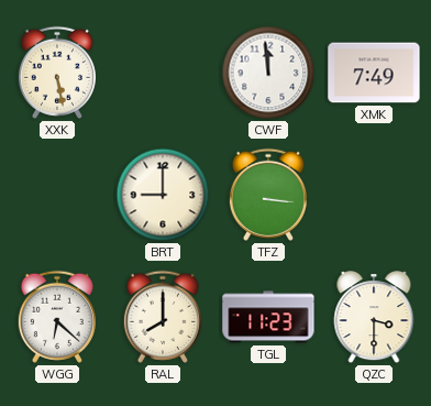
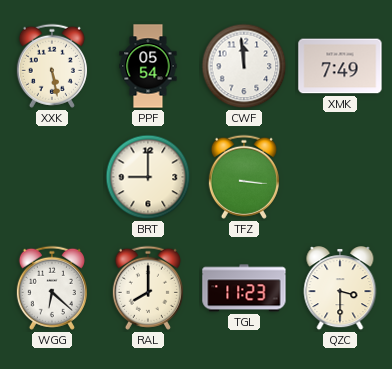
PPF: none -> 05:54
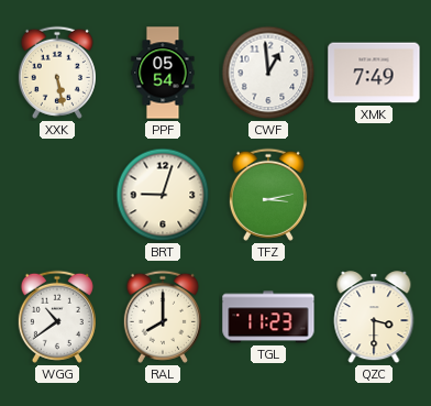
CWF: 11:59 -> 12:59
BRT: 9:00 -> 9:03
TFZ: 3:16 -> 3:13
WGG: 6:22 -> 10:39
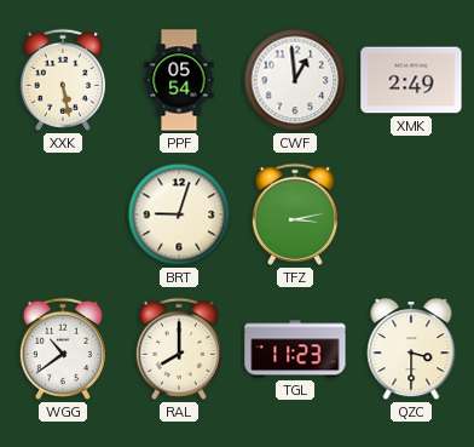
XMK: 7:49 -> 2:49
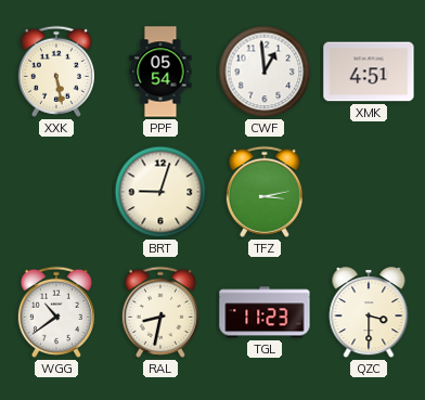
XMK: 2:49 -> 4:51
RAL: 8:00 -> 8:32
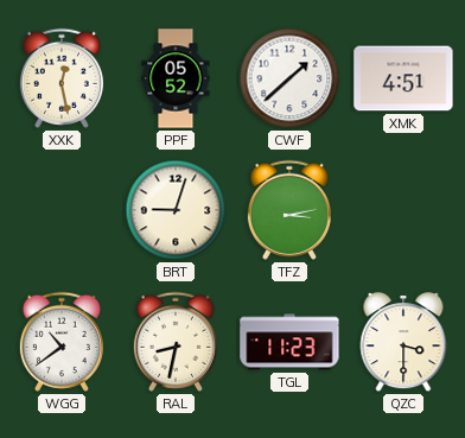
XXK: 5:28 -> 12:28
PPF: 05:54 -> 05:52
CWF: 12:59 -> 1:38
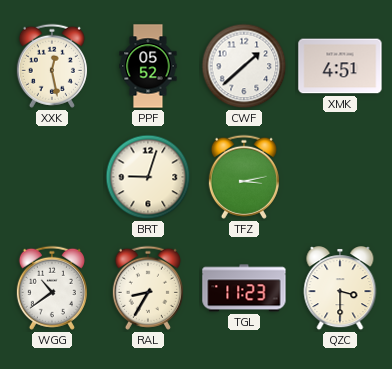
RAL: 8:32 -> 8:35
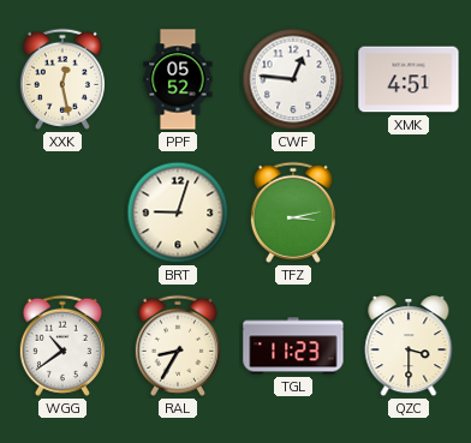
CWF: 1:38 -> 12:46
